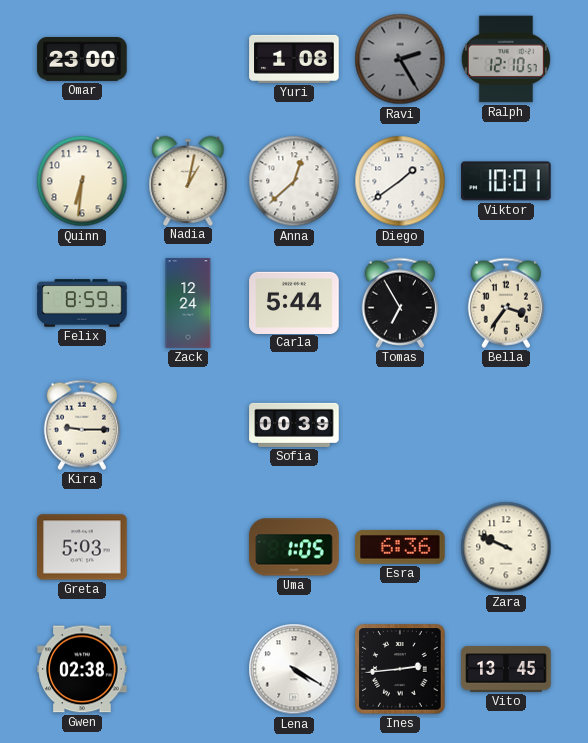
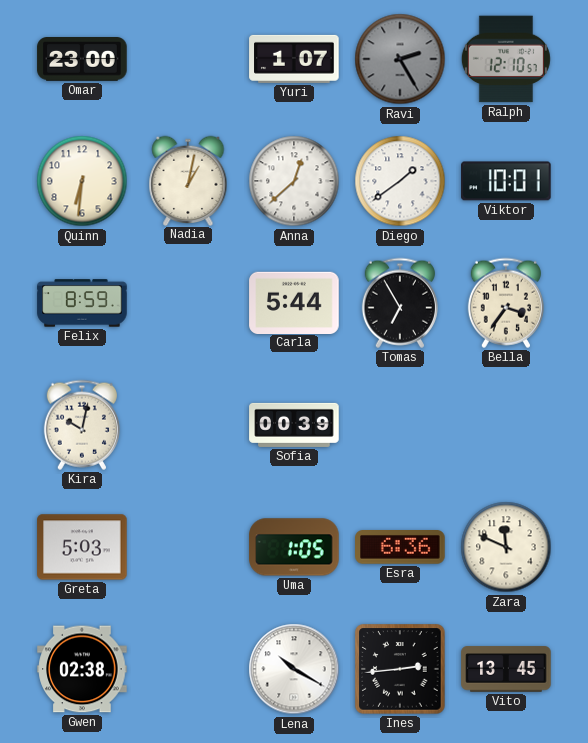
Yuri: 1:08 -> 1:07
Zack: 12:24 -> none
Kira: 9:15 -> 10:02
Zara: 9:49 -> 11:49
Lena: 4:20 -> 10:20
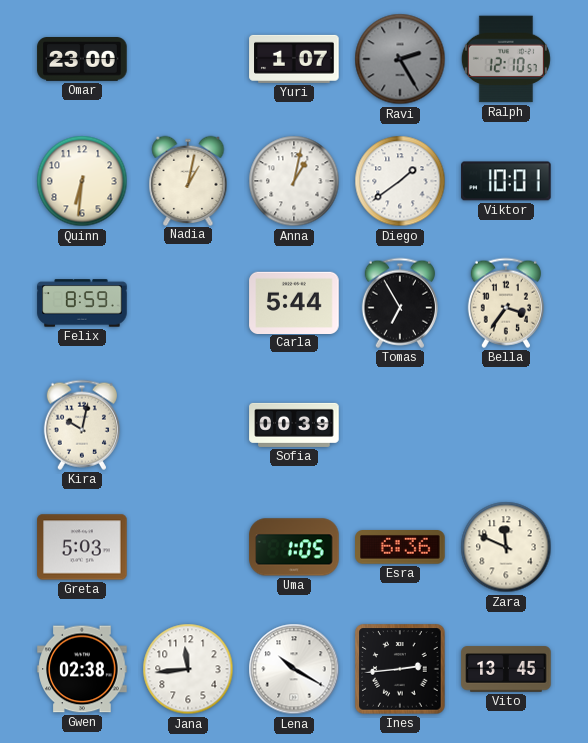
Anna: 12:38 -> 1:02
Jana: none -> 11:44
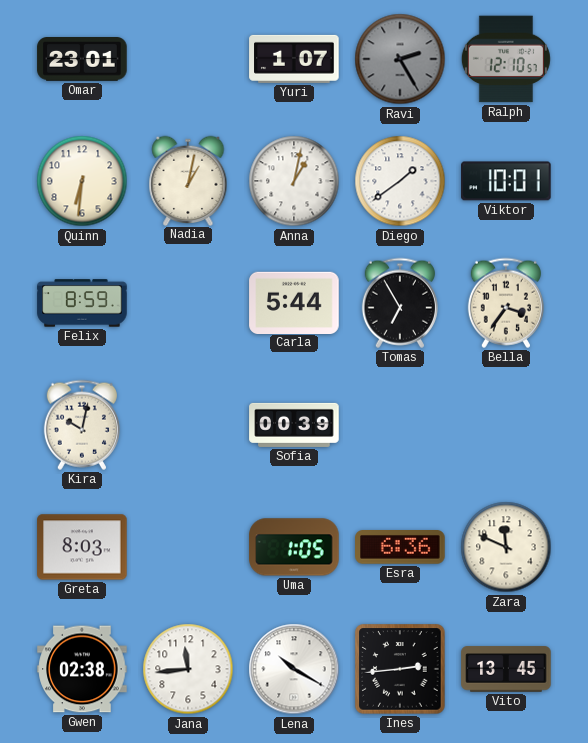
Omar: 23:00 -> 23:01
Greta: 5:03 -> 8:03
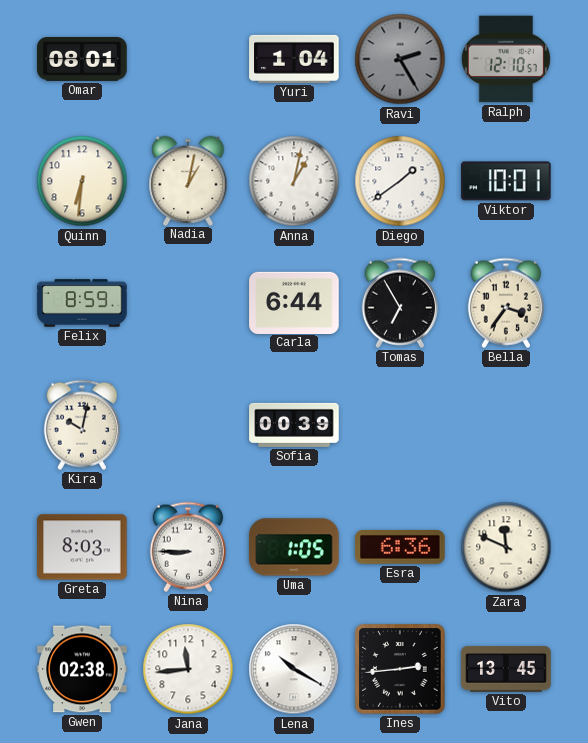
Omar: 23:01 -> 08:01
Yuri: 1:07 -> 1:04
Carla: 5:44 -> 6:44
Nina: none -> 8:45
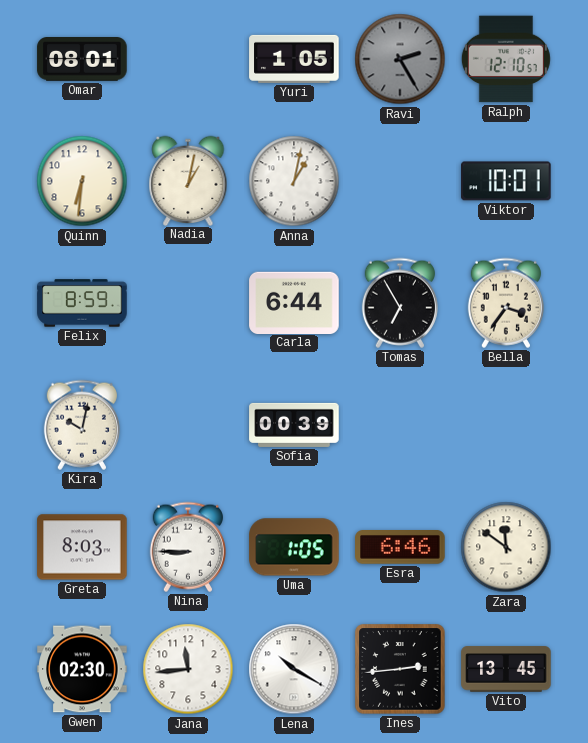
Yuri: 1:04 -> 1:05
Diego: 1:39 -> none
Esra: 6:36 -> 6:46
Zara: 11:49 -> 11:51
Gwen: 02:38 -> 02:30
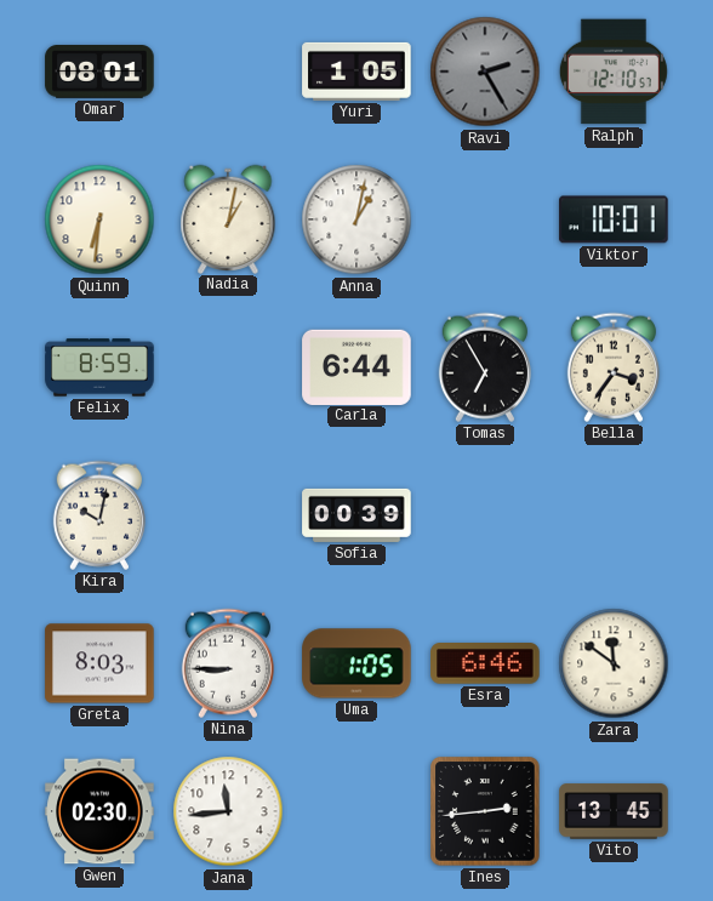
Lena: 10:20 -> none
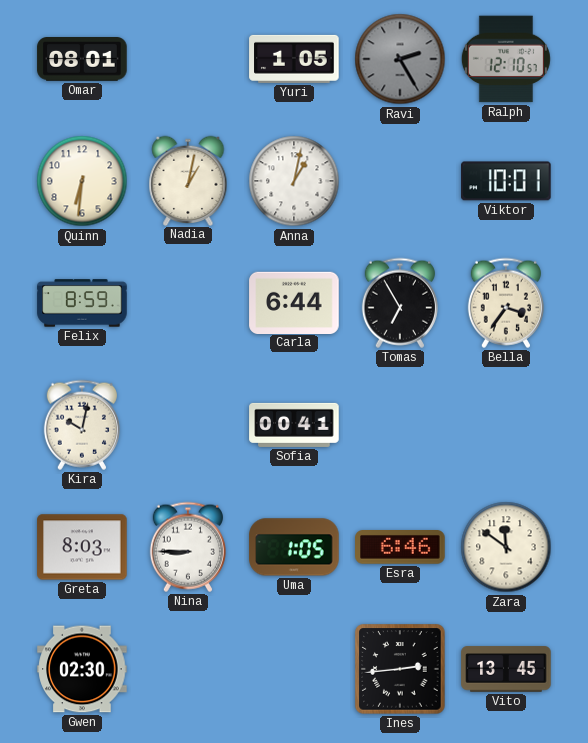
Sofia: 00:39 -> 00:41
Jana: 11:44 -> none
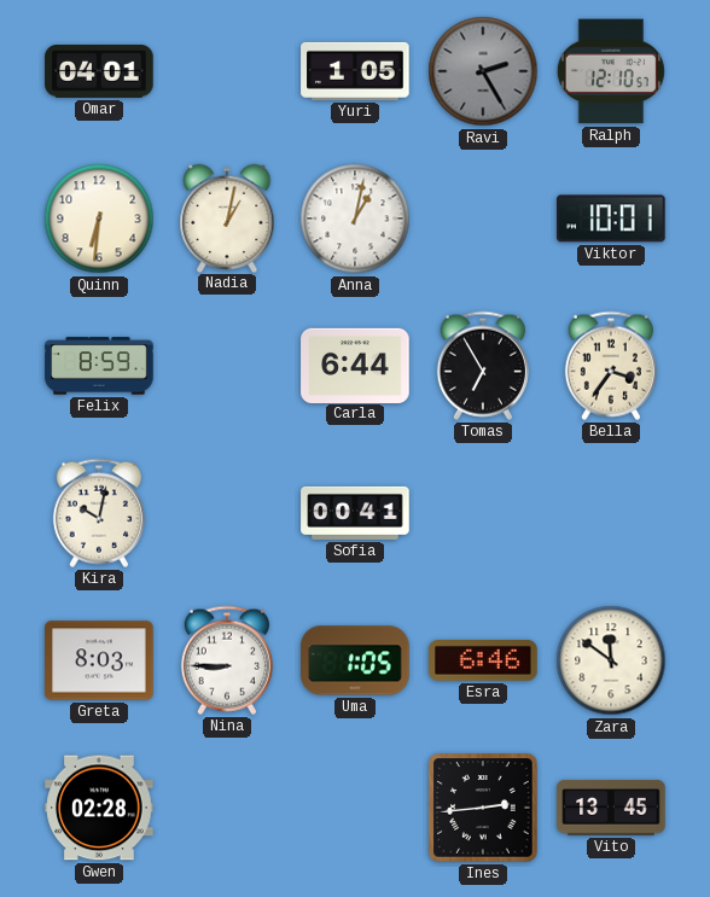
Omar: 08:01 -> 04:01
Gwen: 02:30 -> 02:28
